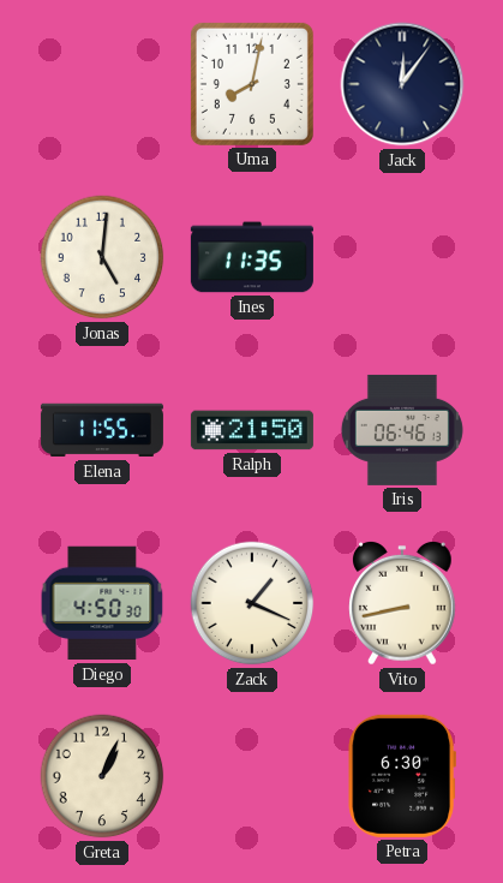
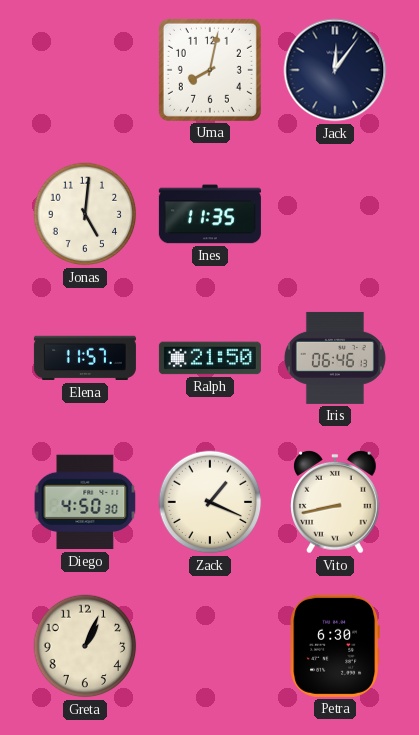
Elena: 11:55 -> 11:57
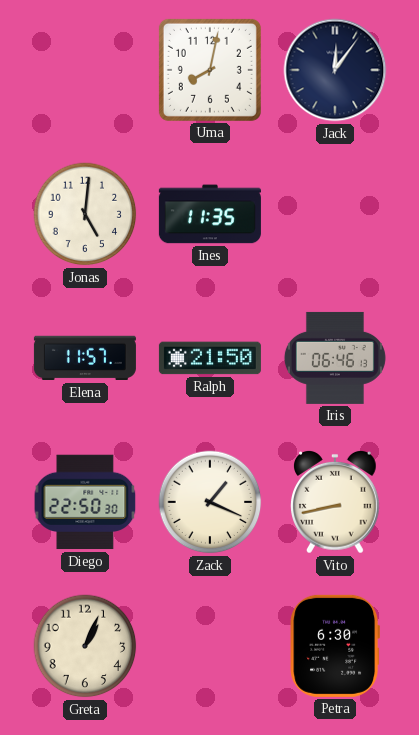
Diego: 4:50 -> 22:50
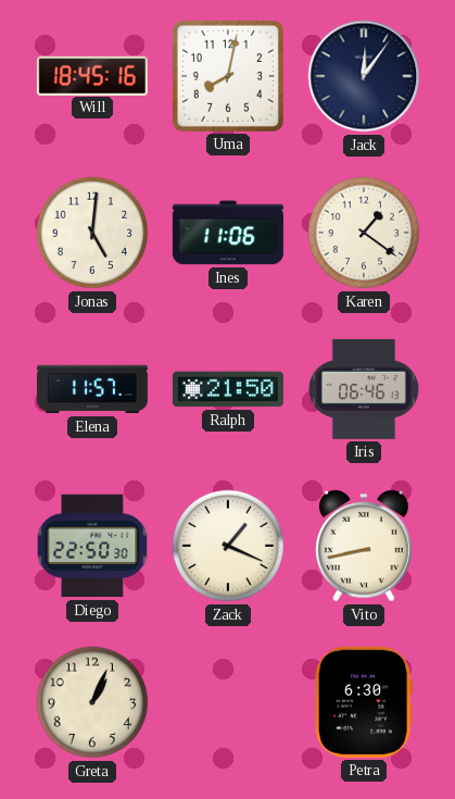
Will: none -> 18:45
Ines: 11:35 -> 11:06
Karen: none -> 1:21
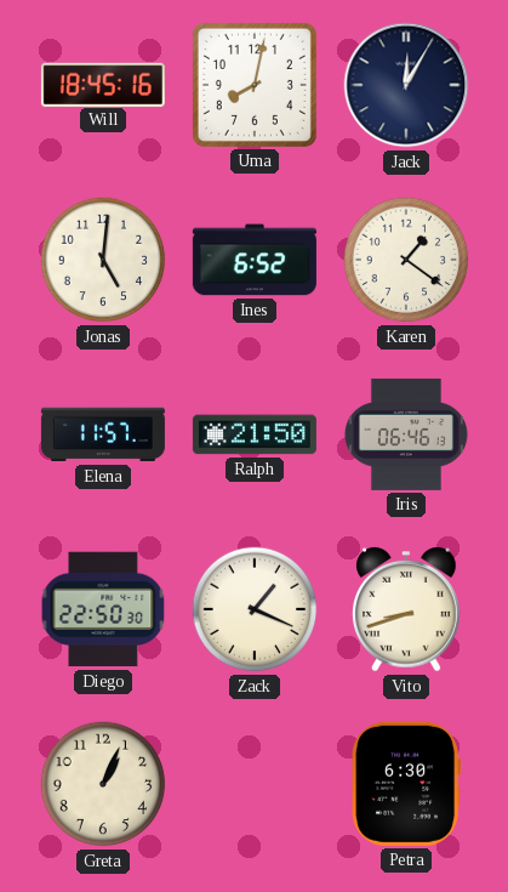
Jack: 12:06 -> 12:05
Ines: 11:06 -> 6:52
Vito: 8:43 -> 8:42
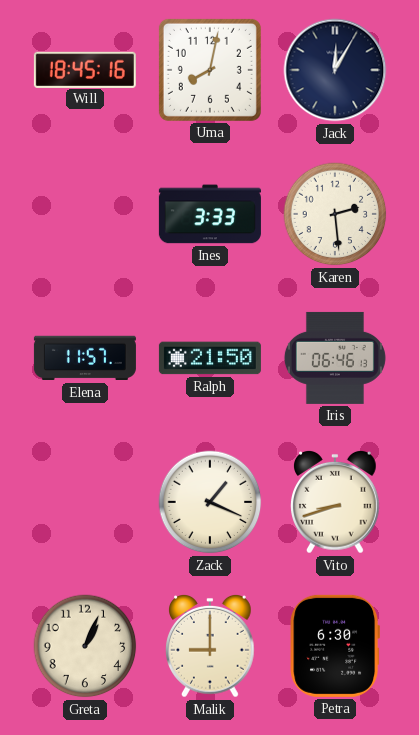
Jonas: 5:01 -> none
Ines: 6:52 -> 3:33
Karen: 1:21 -> 2:29
Diego: 22:50 -> none
Malik: none -> 9:00
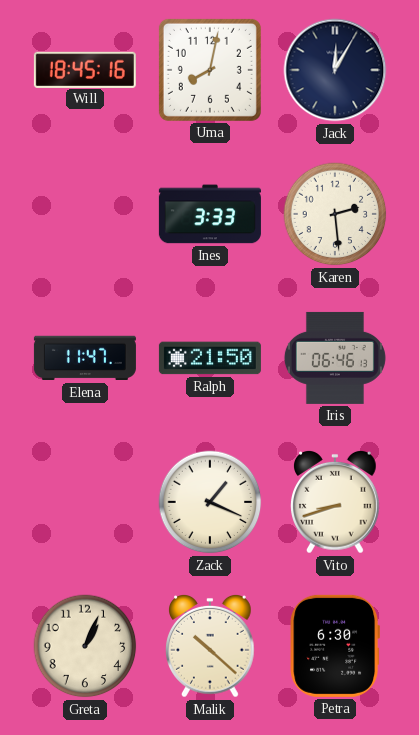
Elena: 11:57 -> 11:47
Malik: 9:00 -> 10:22
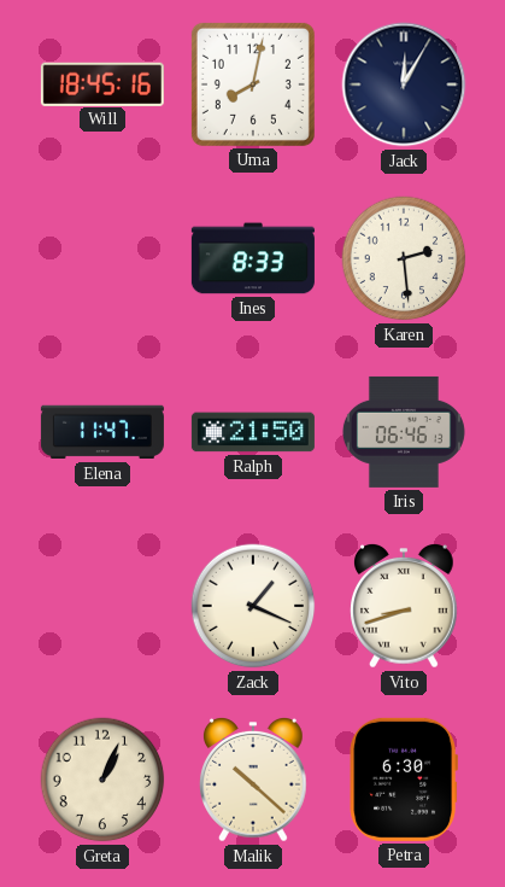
Ines: 3:33 -> 8:33
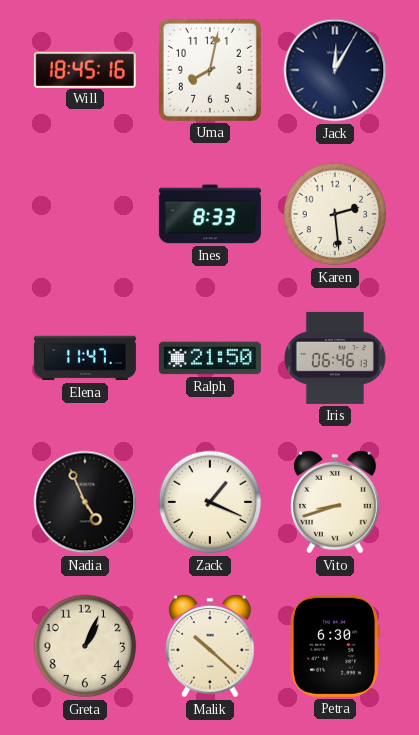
Nadia: none -> 4:56
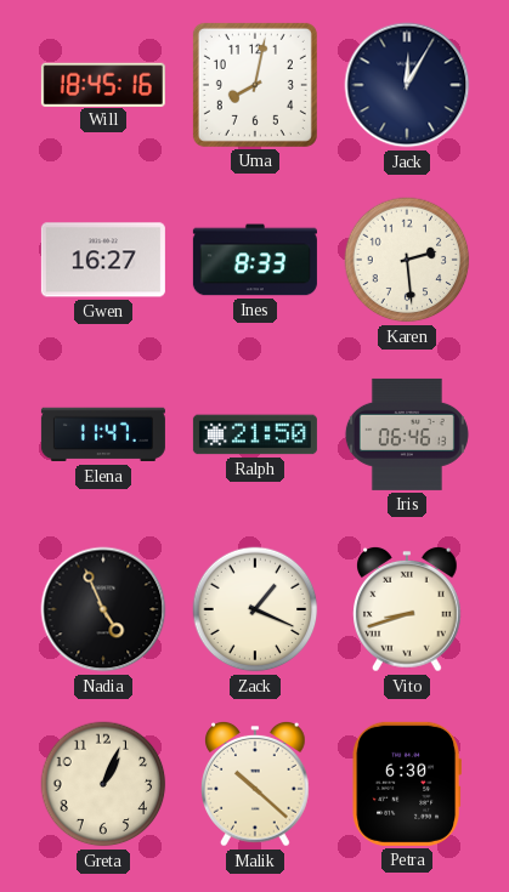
Gwen: none -> 16:27
